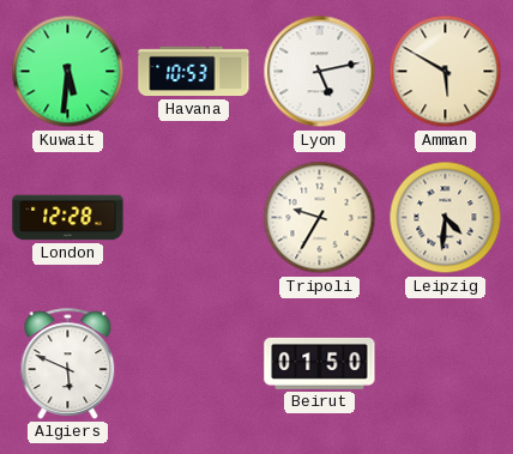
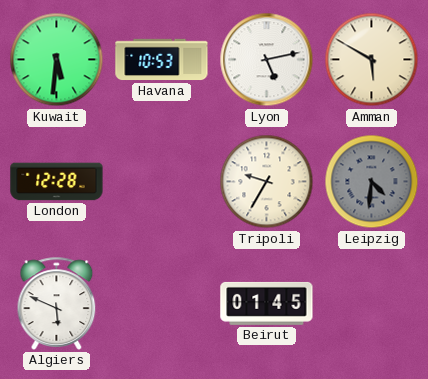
Leipzig dial: cream -> grey
Beirut: 01:50 -> 01:45
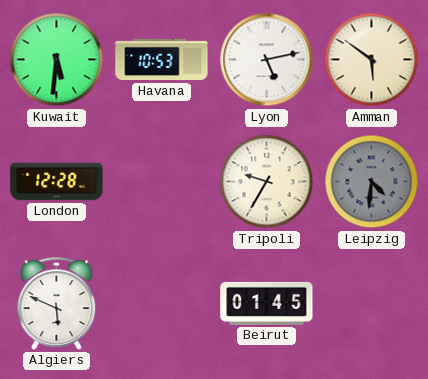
Amman: 5:50 -> 5:51
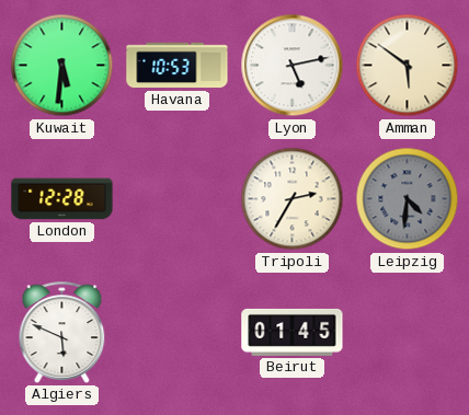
Tripoli: 9:35 -> 2:35
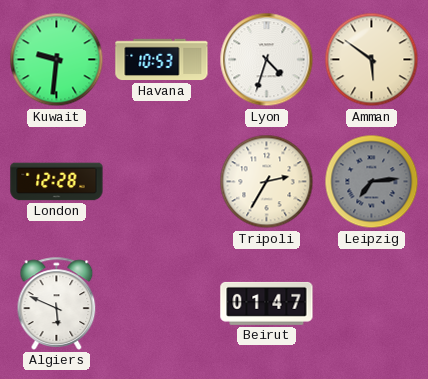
Kuwait: 5:31 -> 9:31
Lyon: 5:13 -> 4:33
Leipzig: 4:31 -> 7:14
Beirut: 01:45 -> 01:47
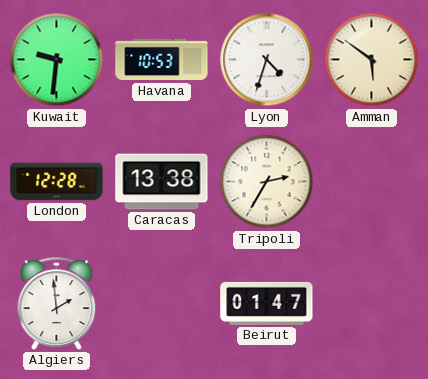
Caracas: none -> 13:38
Leipzig: 7:14 -> none
Algiers: 5:49 -> 1:59
